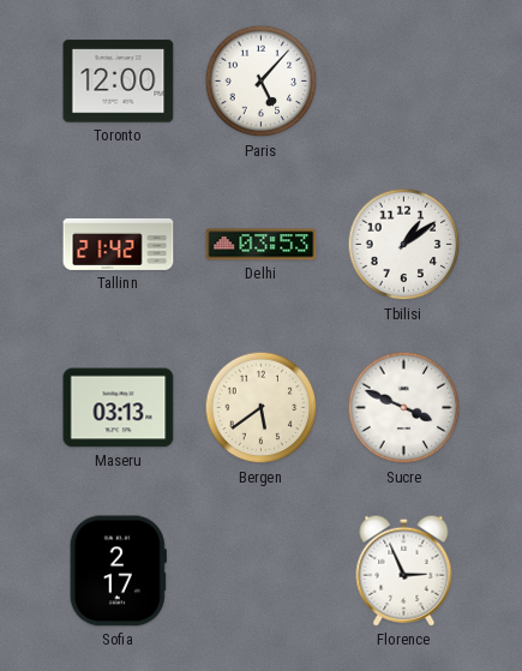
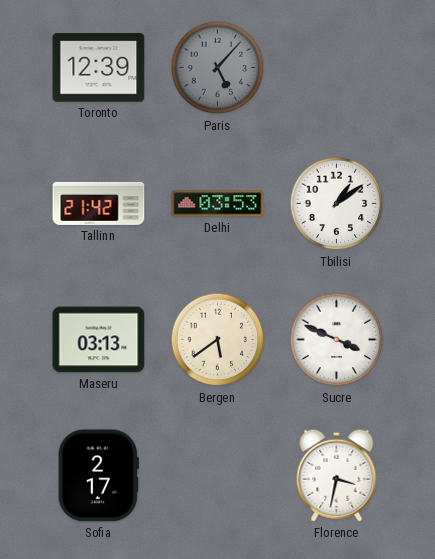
Toronto: 12:00 -> 12:39
Paris dial: white -> grey
Florence: 2:56 -> 3:32
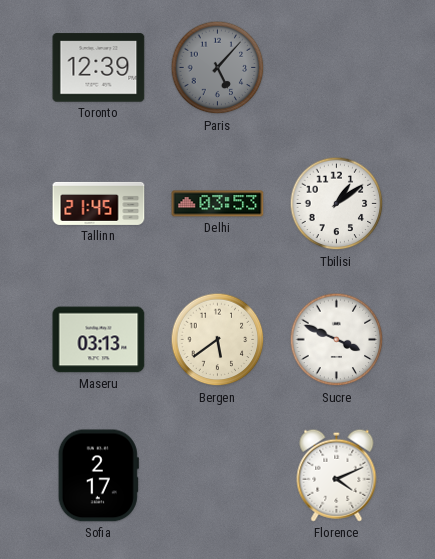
Tallinn: 21:42 -> 21:45
Florence: 3:32 -> 4:11
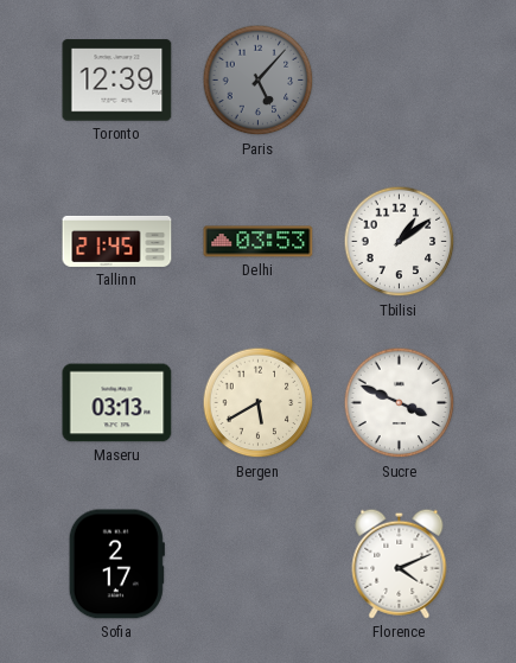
Bergen: 5:39 -> 5:40
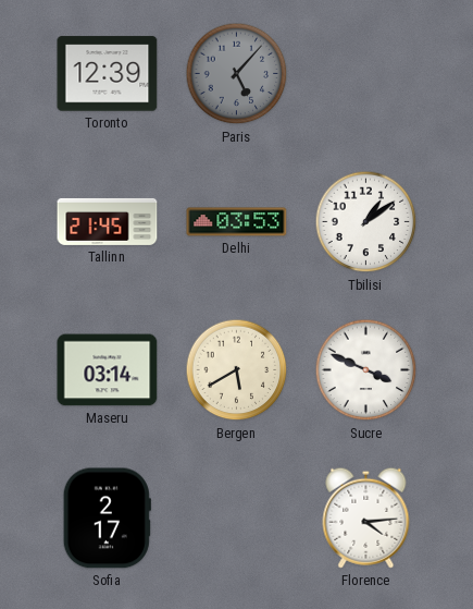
Maseru: 03:13 -> 03:14
Florence: 4:11 -> 4:14
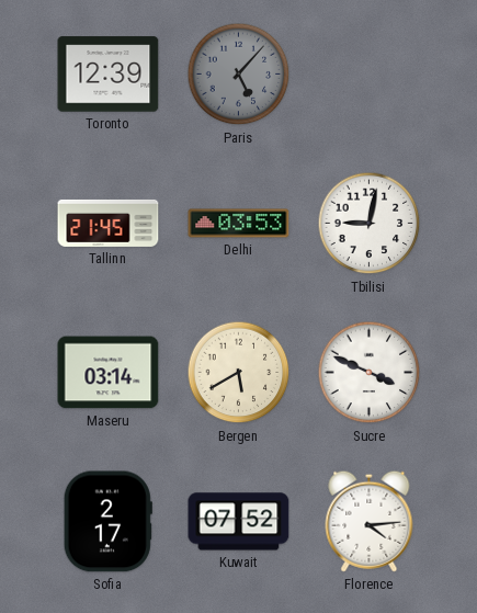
Tbilisi: 1:09 -> 9:02
Kuwait: none -> 07:52
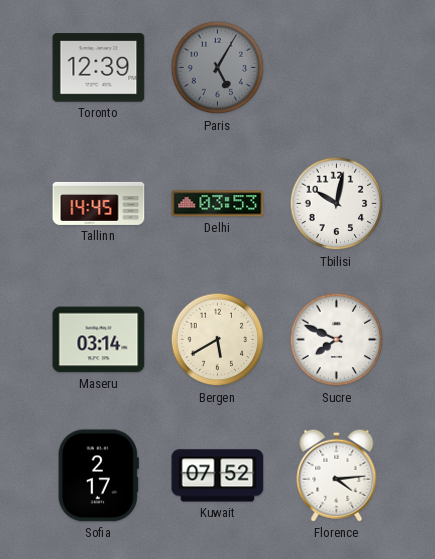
Paris: 5:07 -> 5:05
Tallinn: 21:45 -> 14:45
Tbilisi: 9:02 -> 10:02
Sucre: 3:49 -> 7:49
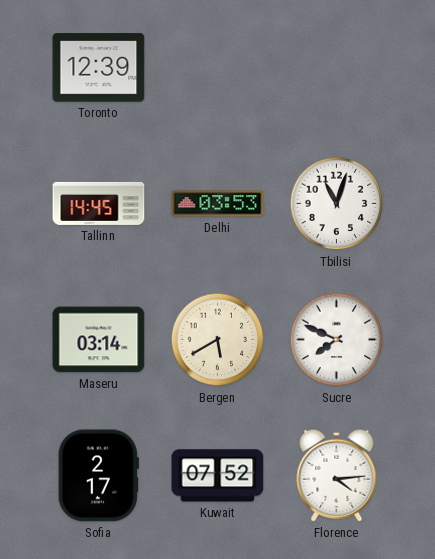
Paris: 5:05 -> none
Tbilisi: 10:02 -> 11:03
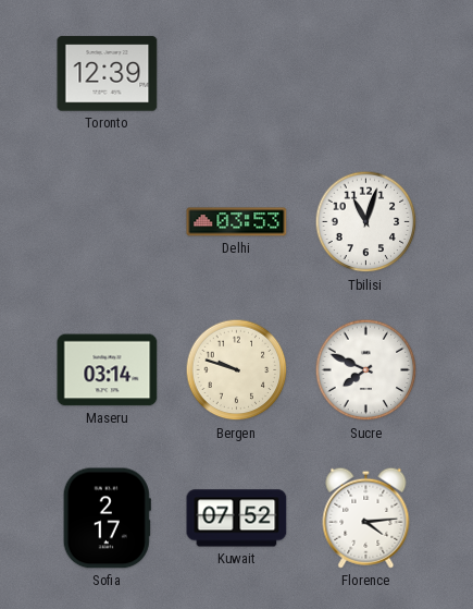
Tallinn: 14:45 -> none
Bergen: 5:40 -> 9:48
